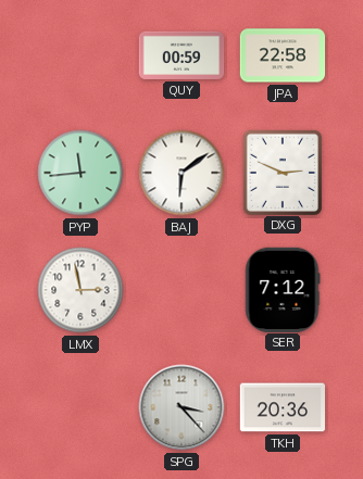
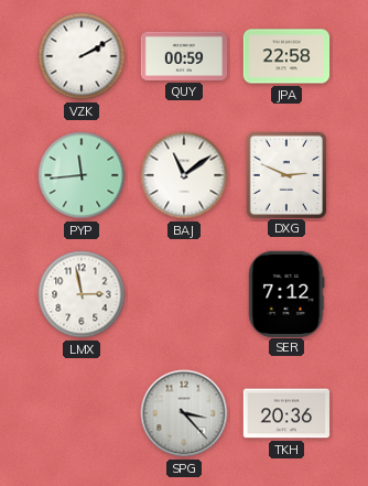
VZK: none -> 2:10
BAJ: 6:09 -> 11:09
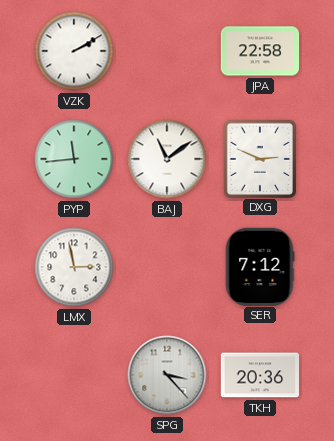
QUY: 00:59 -> none
